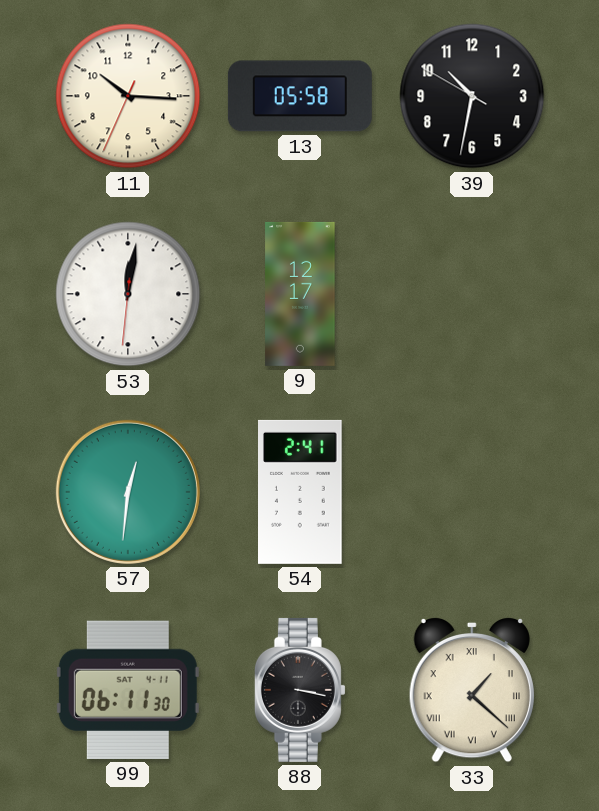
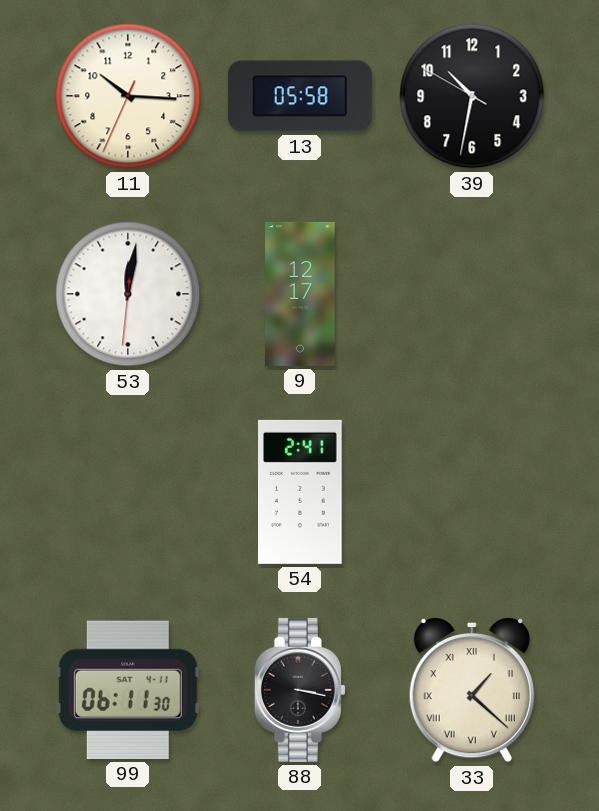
57: 12:31 -> none
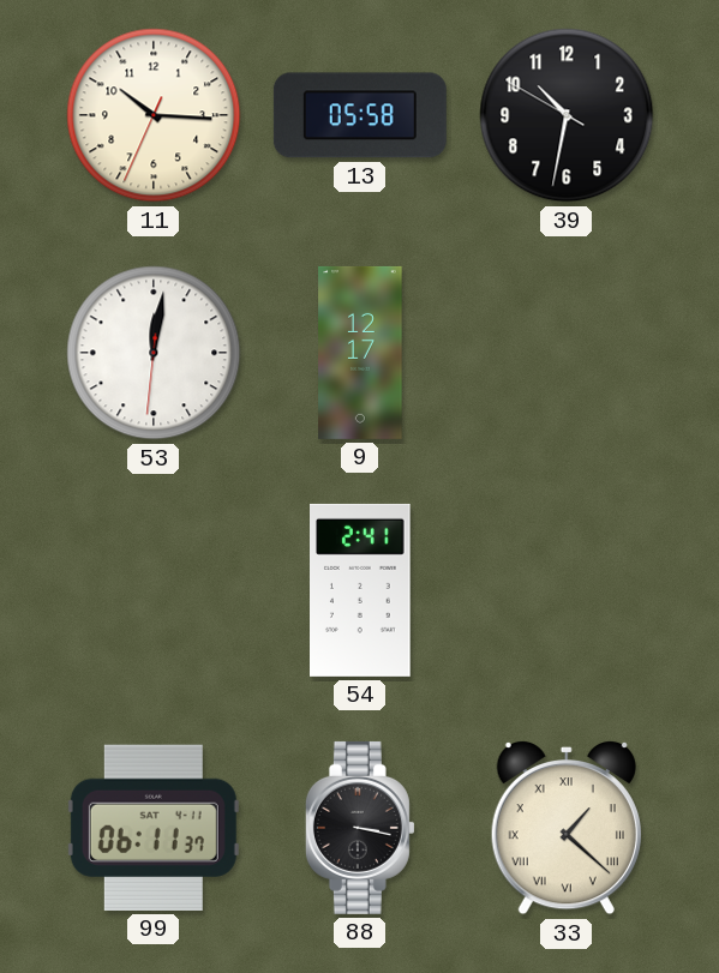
99: 06:11:30 -> 06:11:37
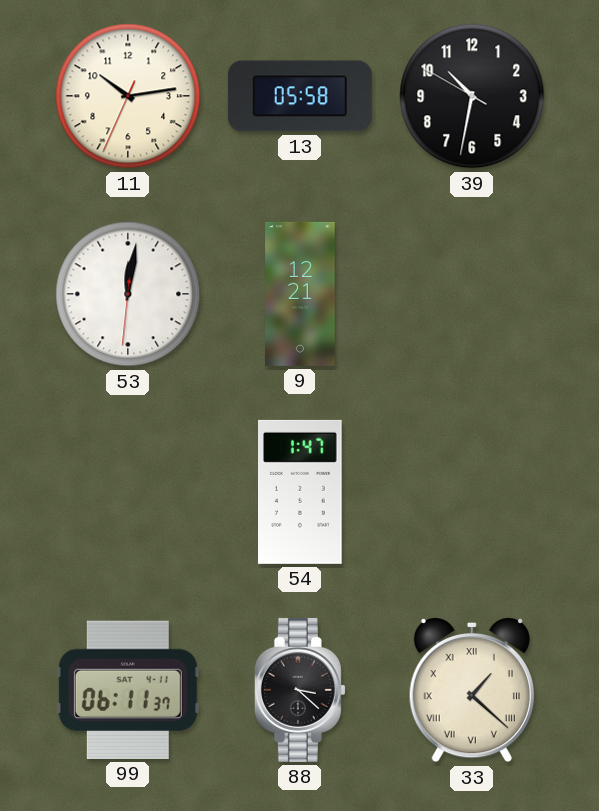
11: 10:15 -> 10:13
9: 12:17 -> 12:21
54: 2:41 -> 1:47
88: 3:17 -> 3:22
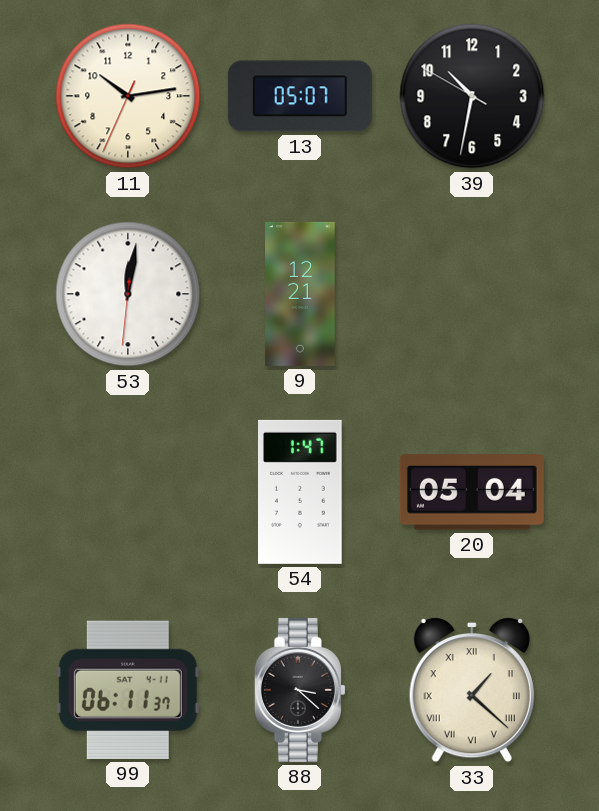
13: 05:58 -> 05:07
20: none -> 05:04
